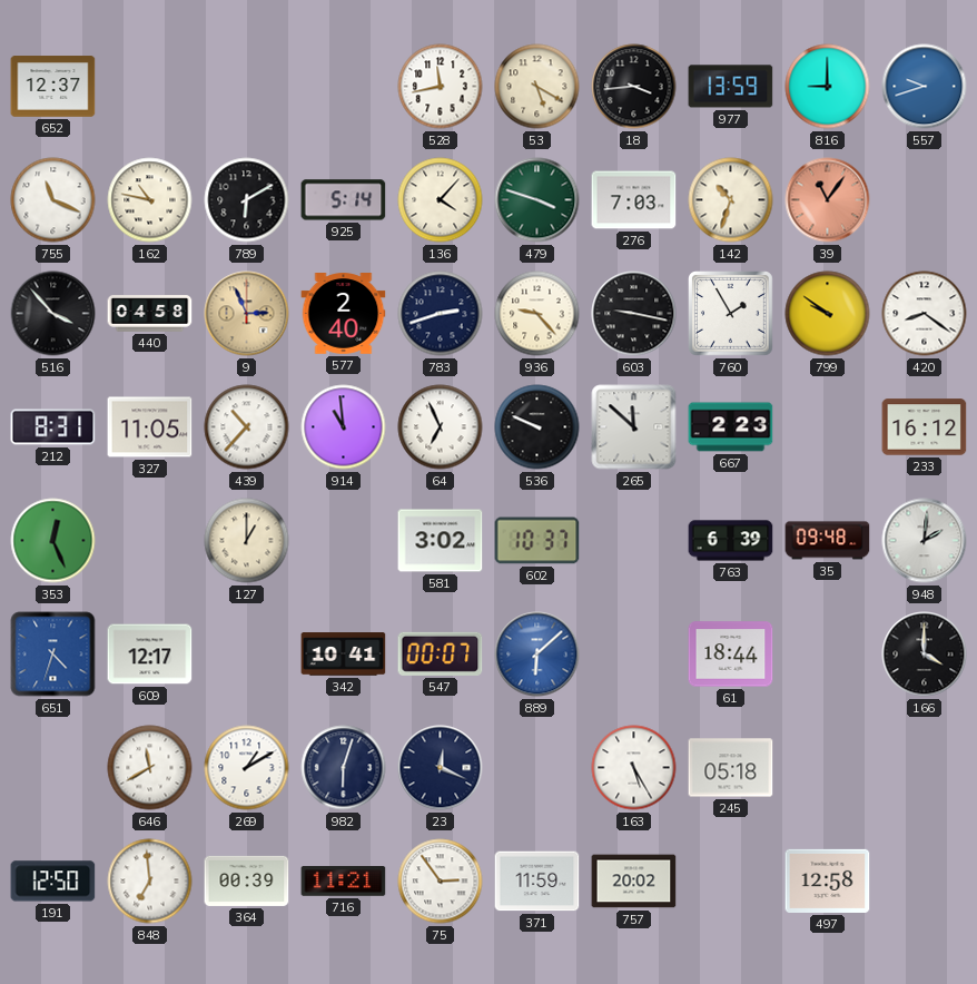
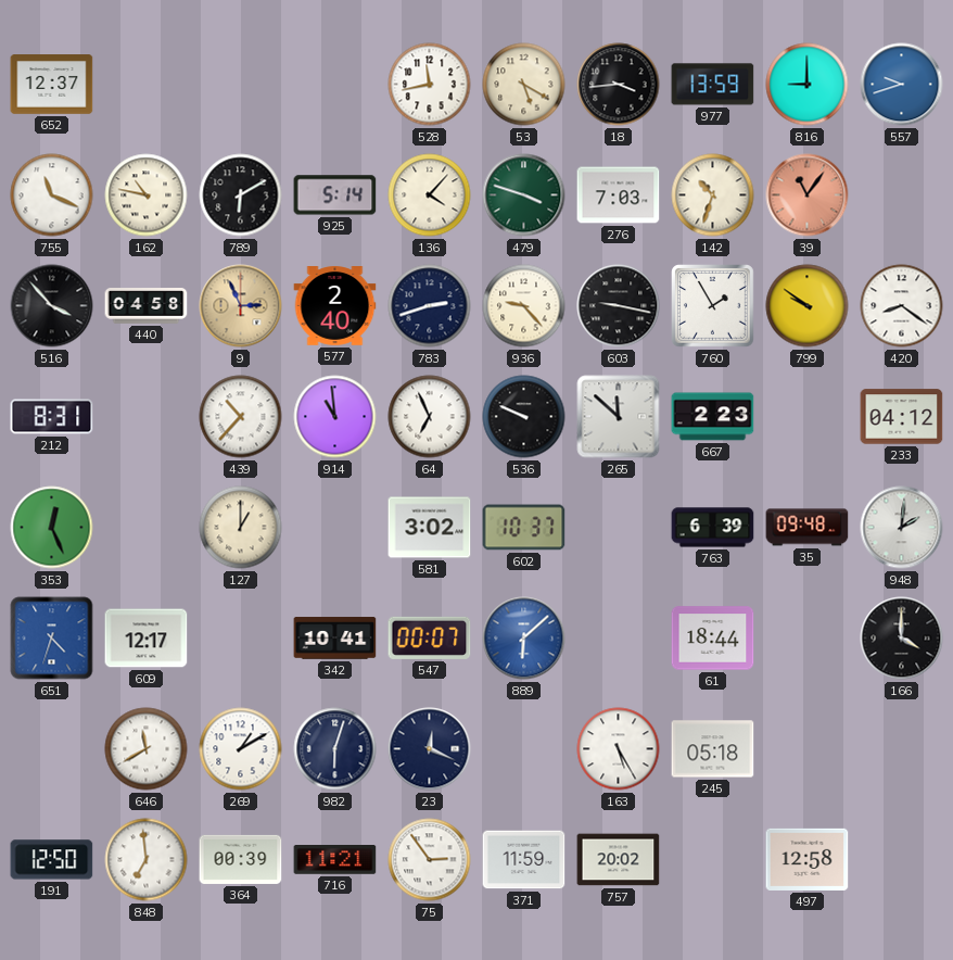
327: 11:05 -> none
233: 16:12 -> 04:12
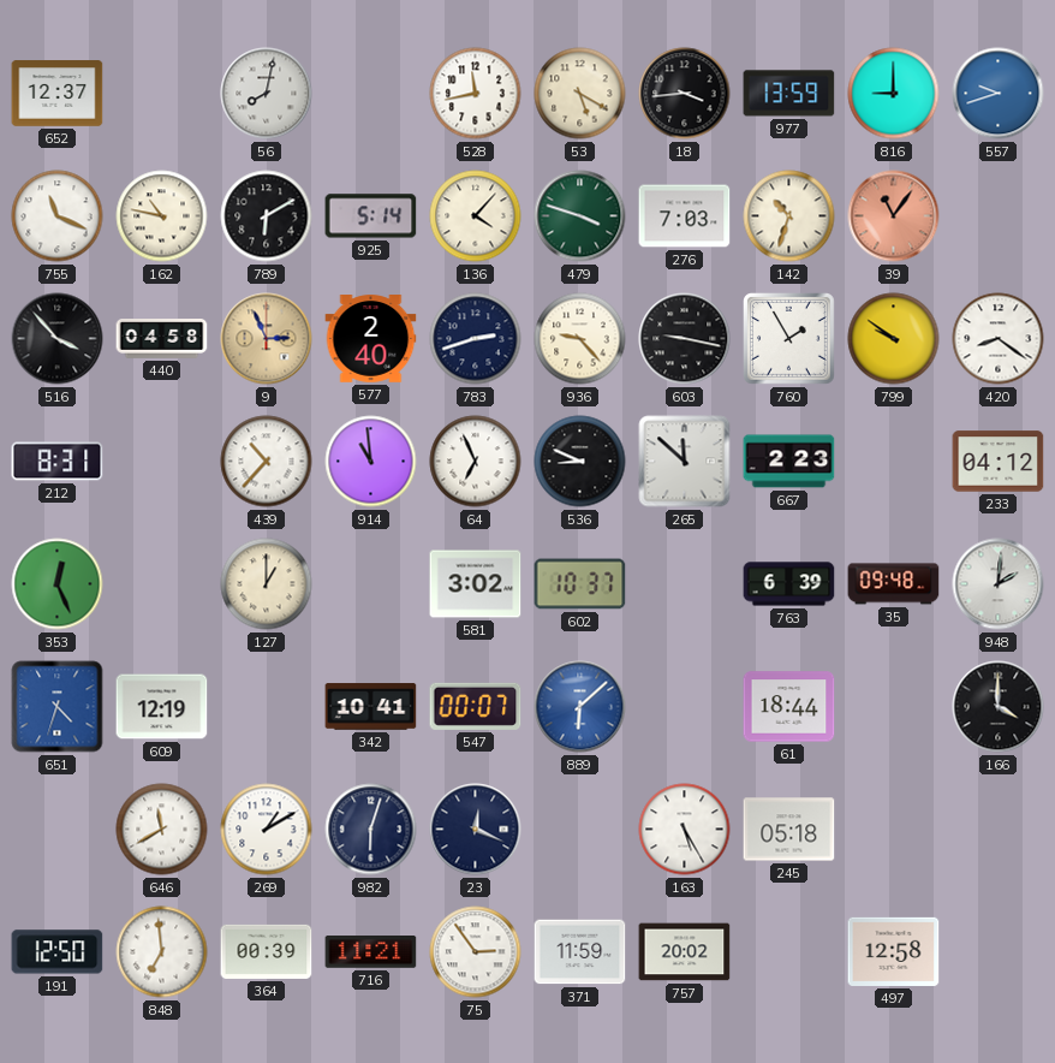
56: none -> 8:02
536: 9:49 -> 8:49
609: 12:17 -> 12:19
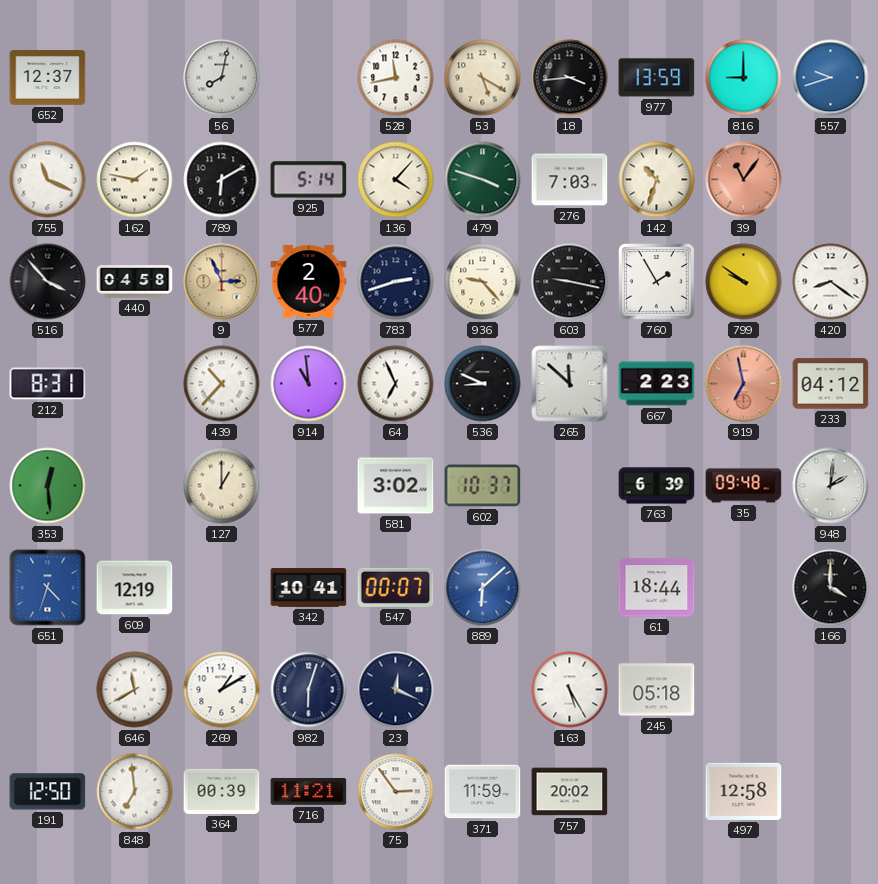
162: 10:47 -> 1:47
919: none -> 6:58
353: 12:26 -> 12:29
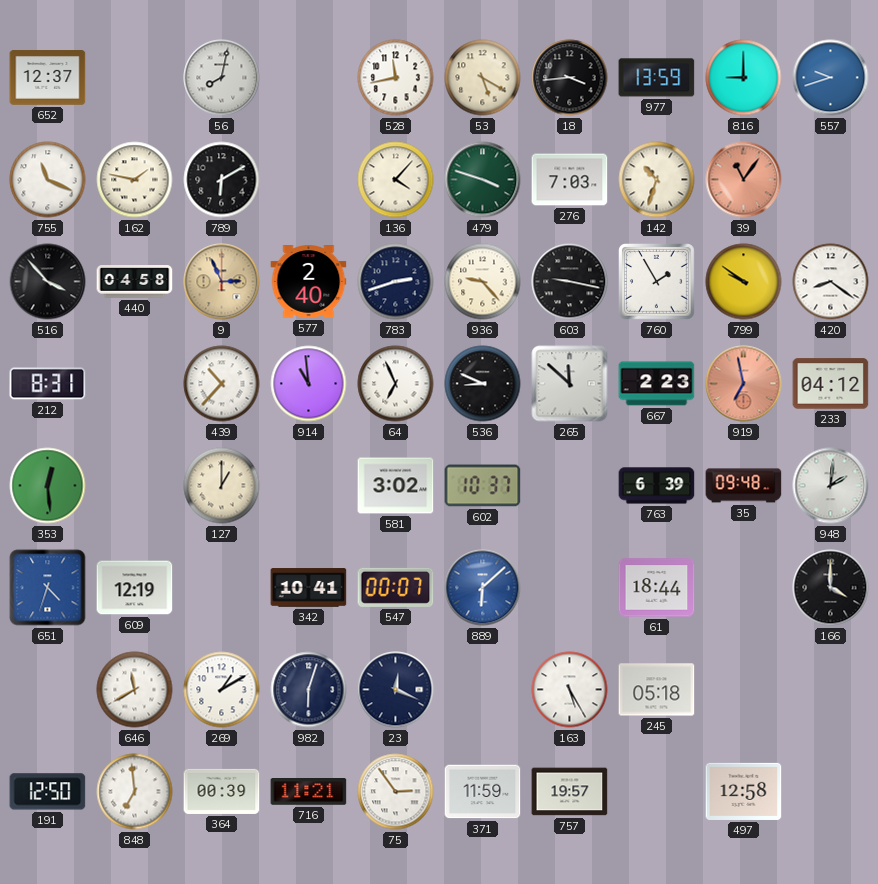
925: 5:14 -> none
757: 20:02 -> 19:57
